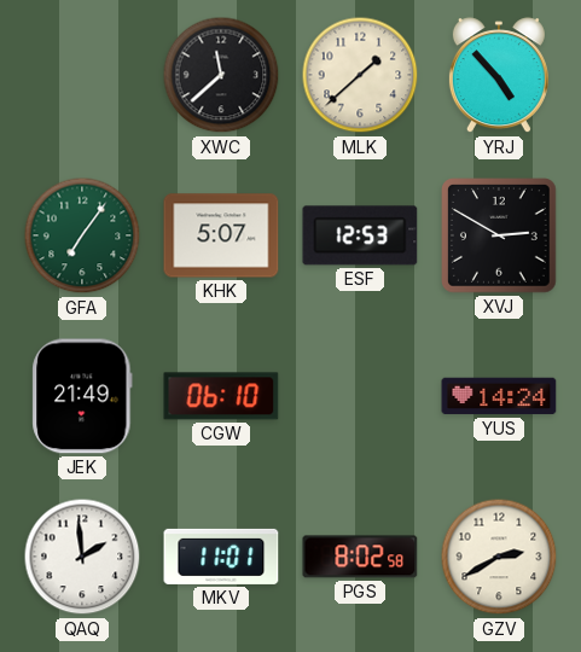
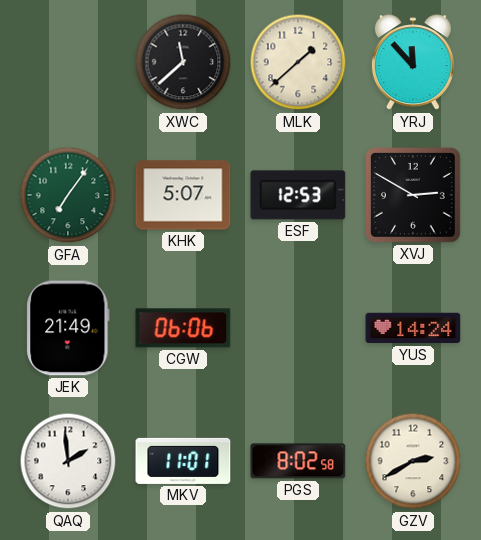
YRJ: 4:53 -> 11:53
CGW: 06:10 -> 06:06
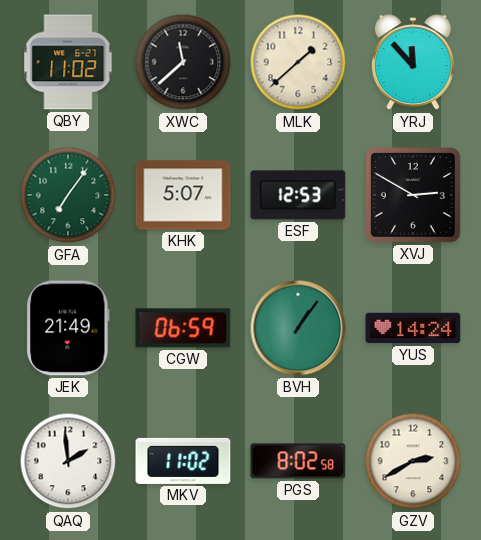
QBY: none -> 11:02
CGW: 06:06 -> 06:59
BVH: none -> 1:06
MKV: 11:01 -> 11:02
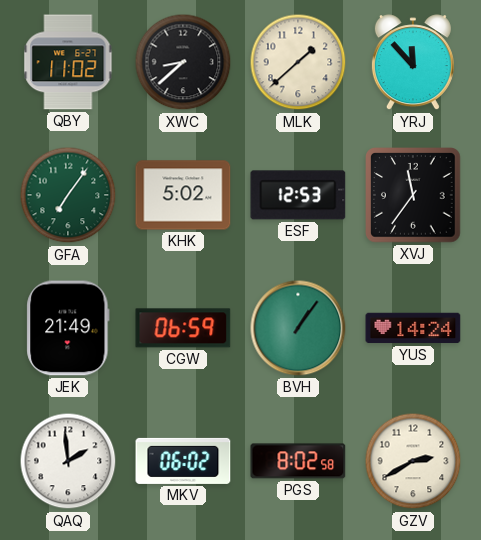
XWC: 11:38 -> 8:38
KHK: 5:07 -> 5:02
XVJ: 2:50 -> 11:36
MKV: 11:02 -> 06:02
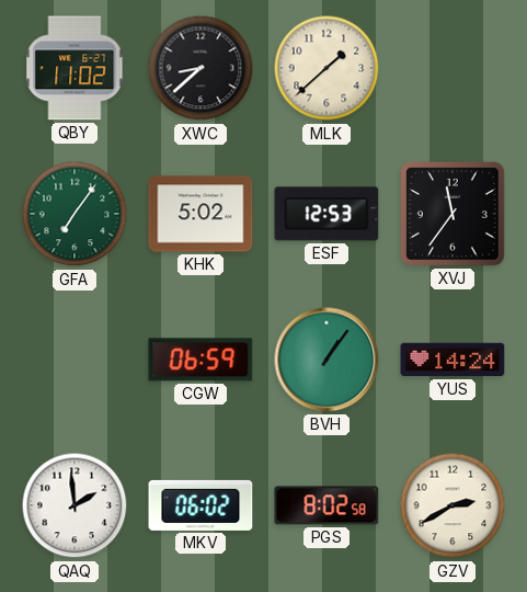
YRJ: 11:53 -> none
JEK: 21:49 -> none
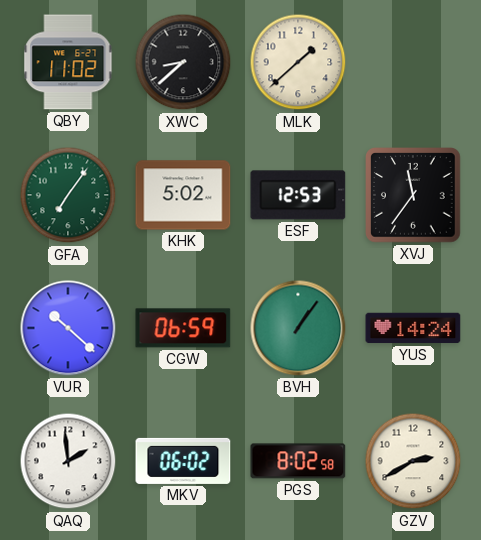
VUR: none -> 10:22
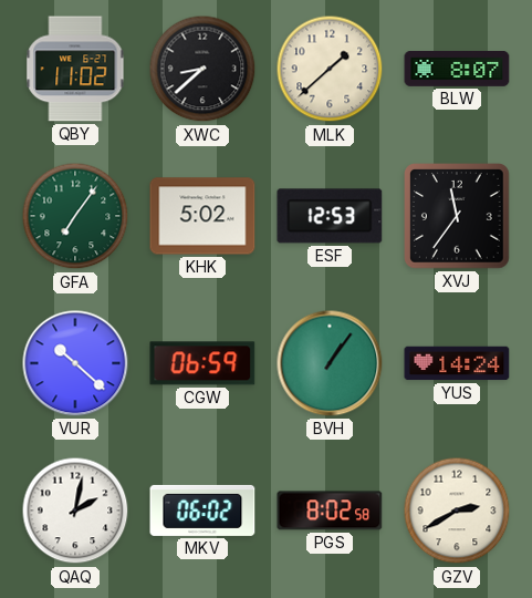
BLW: none -> 8:07
QAQ: 1:59 -> 2:02
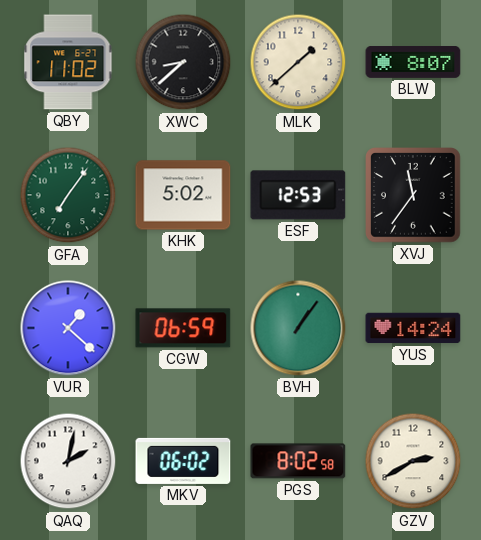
VUR: 10:22 -> 1:22
